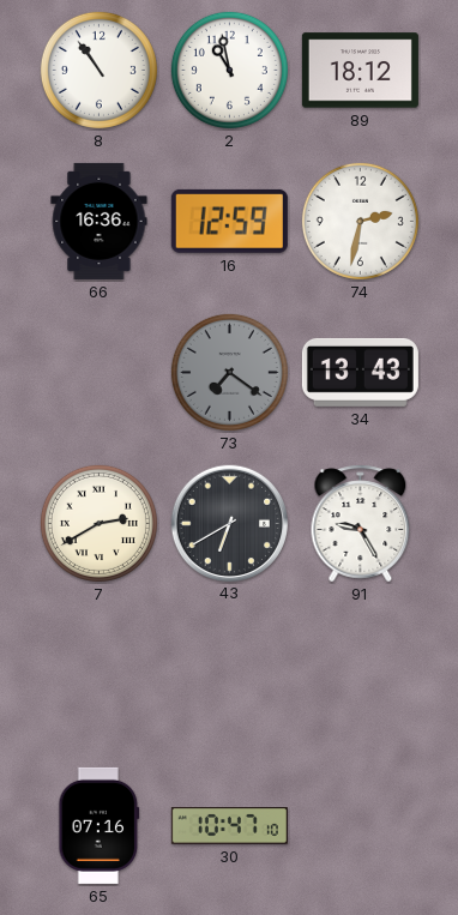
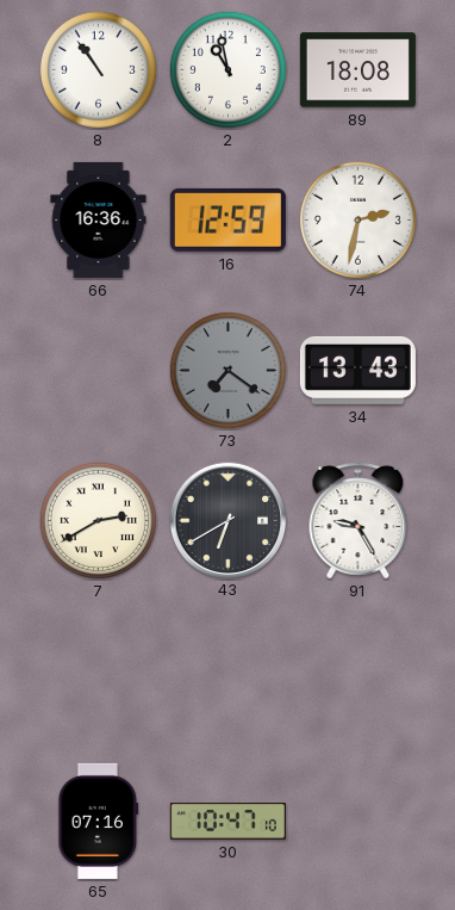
89: 18:12 -> 18:08
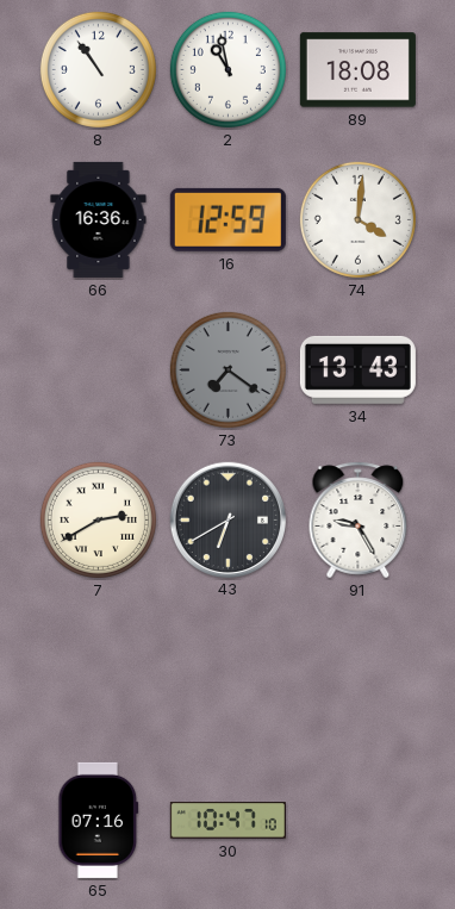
74: 2:32 -> 4:01
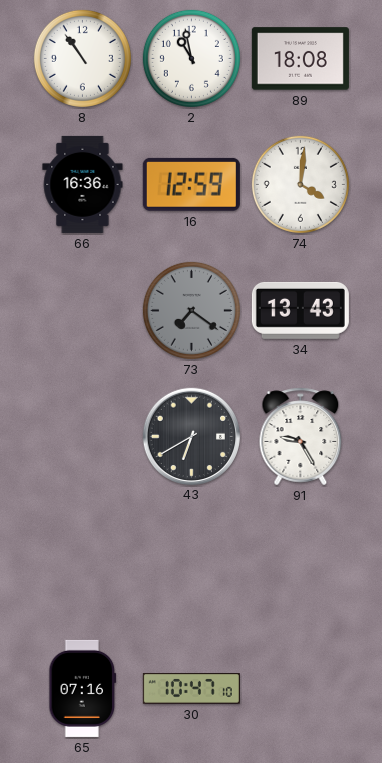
7: 2:40 -> none
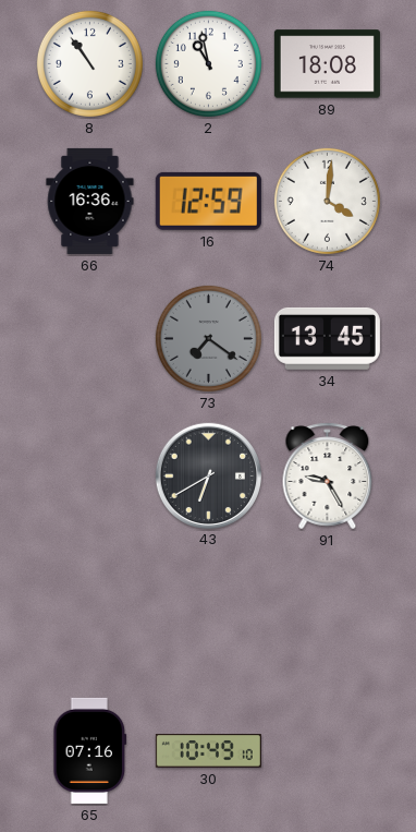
34: 13:43 -> 13:45
30: 10:47 -> 10:49
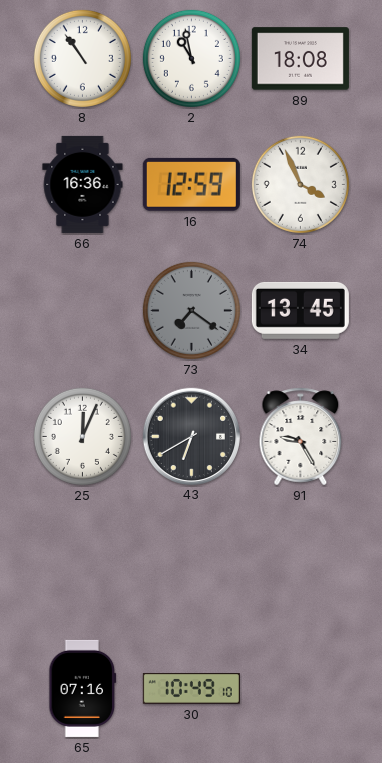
74: 4:01 -> 3:56
25: none -> 12:04
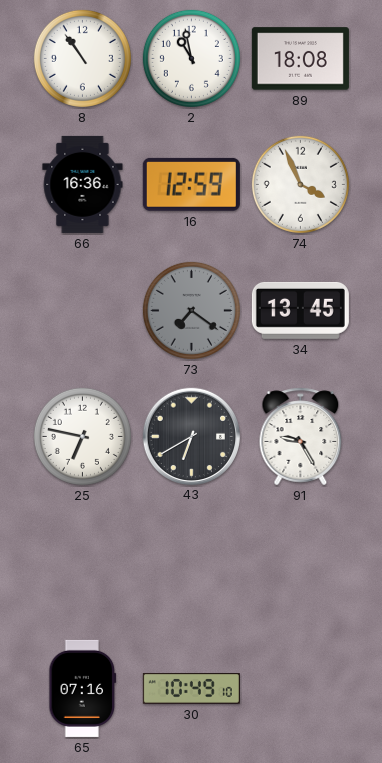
25: 12:04 -> 6:47
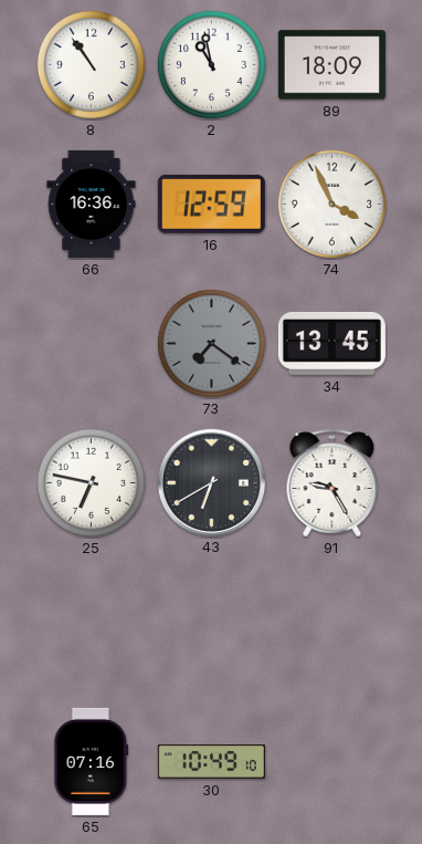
89: 18:08 -> 18:09
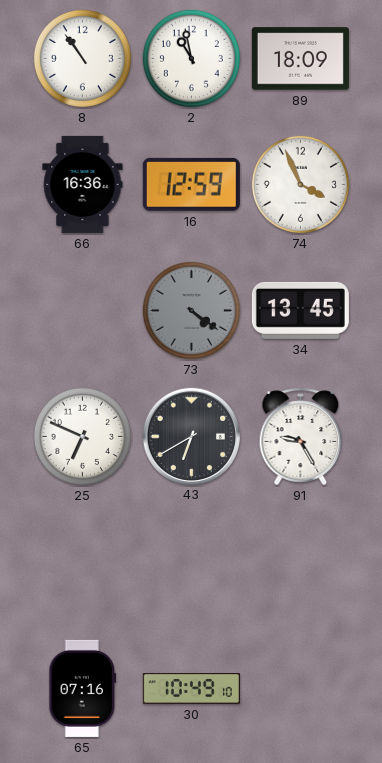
73: 7:21 -> 4:21
25: 6:47 -> 6:49
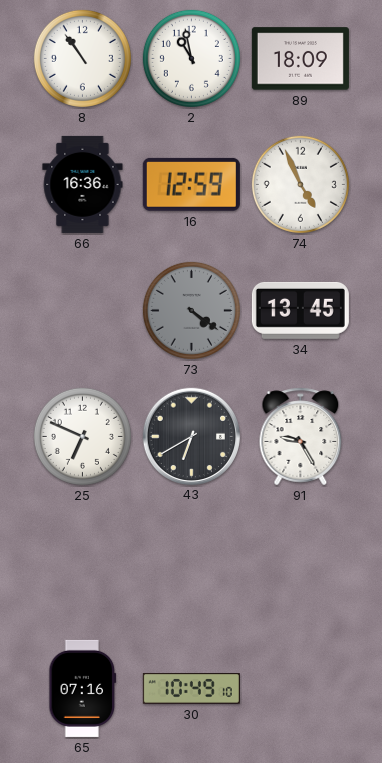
74: 3:56 -> 4:56
